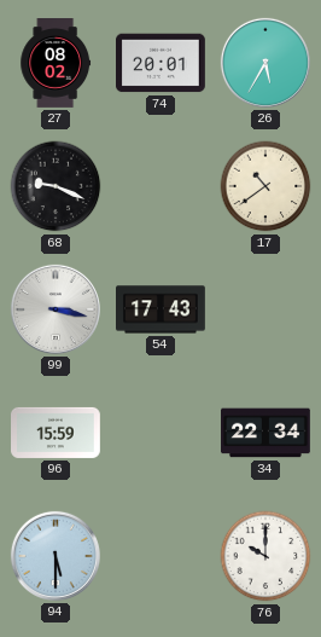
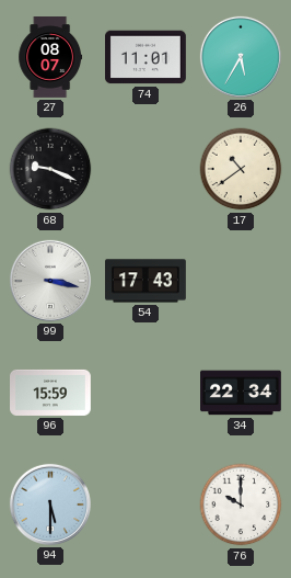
27: 08:02 -> 08:07
74: 20:01 -> 11:01
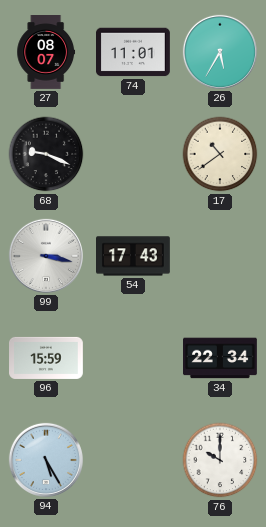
94: 5:30 -> 5:25
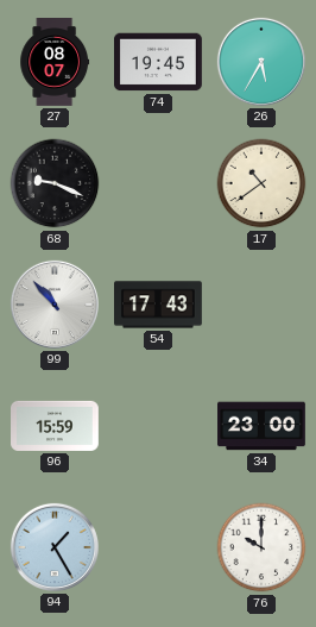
74: 11:01 -> 19:45
99: 3:17 -> 10:53
34: 22:34 -> 23:00
94: 5:25 -> 1:25
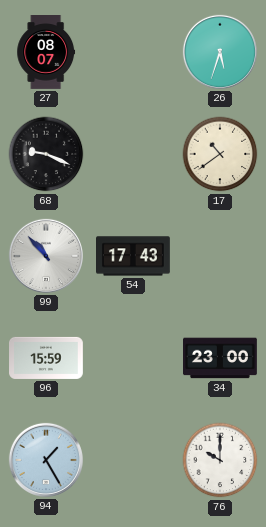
74: 19:45 -> none
26: 5:35 -> 5:33
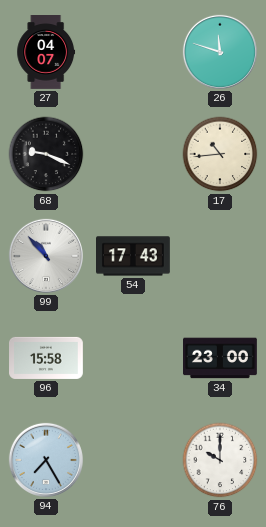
27: 08:07 -> 04:07
26: 5:33 -> 11:48
17: 10:39 -> 10:44
96: 15:59 -> 15:58
94: 1:25 -> 7:25
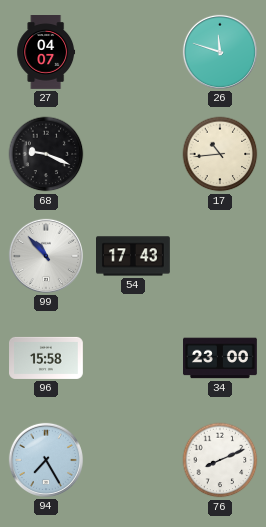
76: 10:00 -> 8:11
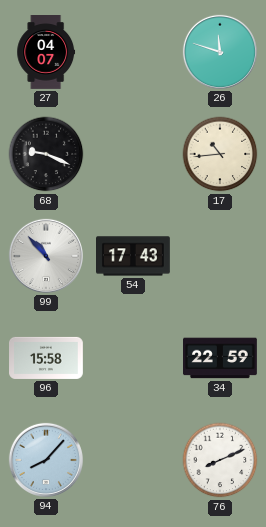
34: 23:00 -> 22:59
94: 7:25 -> 8:07
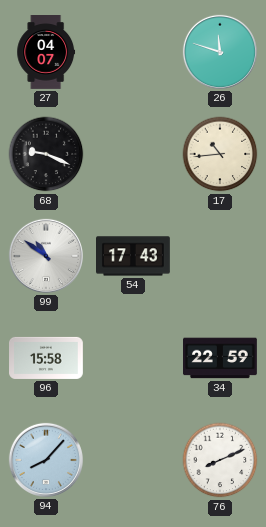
99: 10:53 -> 10:51
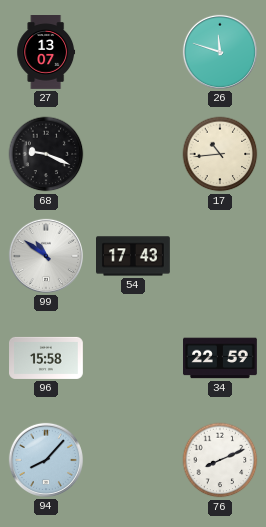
27: 04:07 -> 13:07
